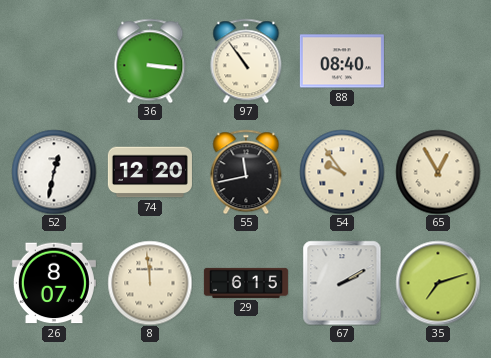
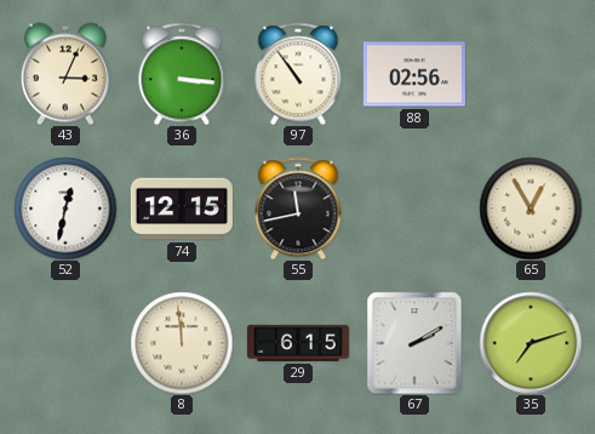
43: none -> 3:04
88: 08:40 -> 02:56
74: 12:20 -> 12:15
54: 9:54 -> none
26: 8:07 -> none
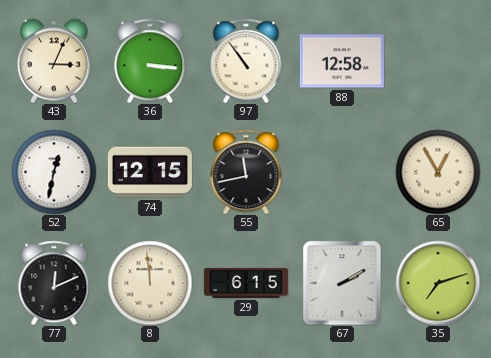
88: 02:56 -> 12:58
77: none -> 12:11
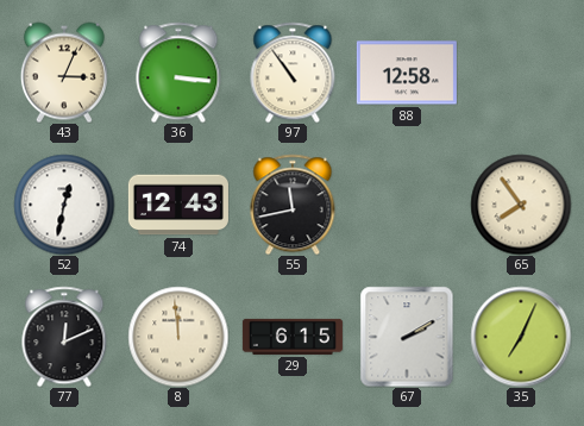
74: 12:15 -> 12:43
65: 12:55 -> 7:54
35: 7:12 -> 7:04
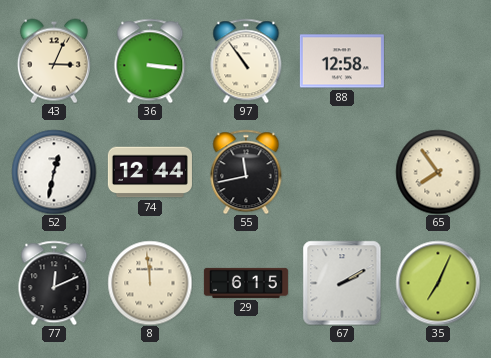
74: 12:43 -> 12:44
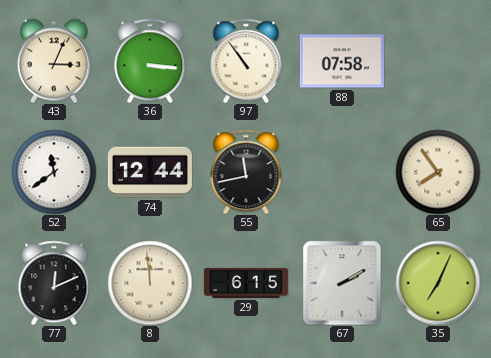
88: 12:58 -> 07:58
52: 12:32 -> 11:39
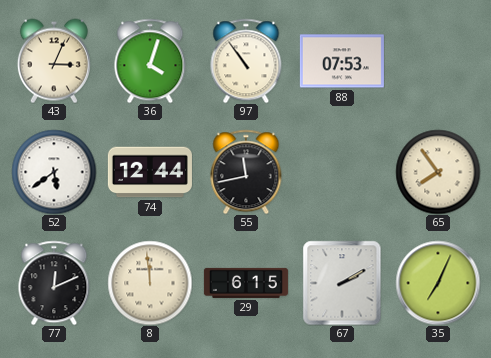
36: 3:16 -> 4:03
88: 07:58 -> 07:53
52: 11:39 -> 5:39
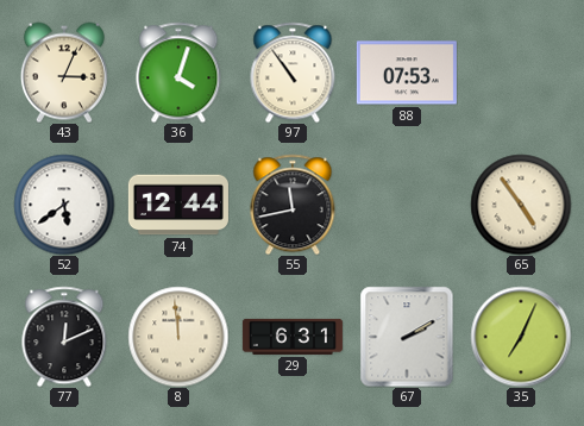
65: 7:54 -> 4:54
29: 6:15 -> 6:31
